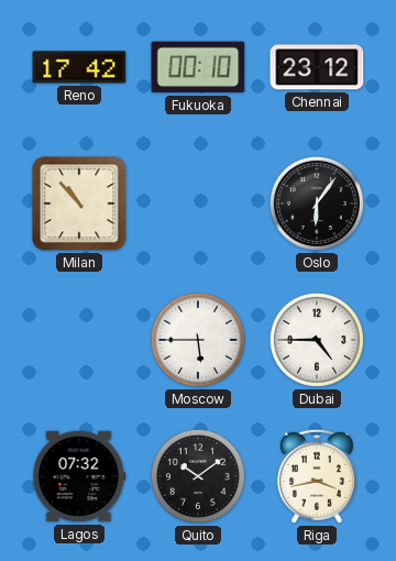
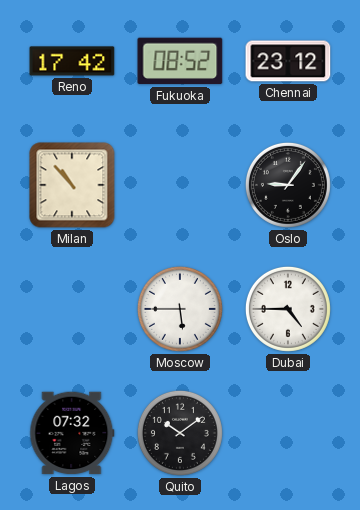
Fukuoka: 00:10 -> 08:52
Oslo: 6:06 -> 9:06
Riga: 3:43 -> none
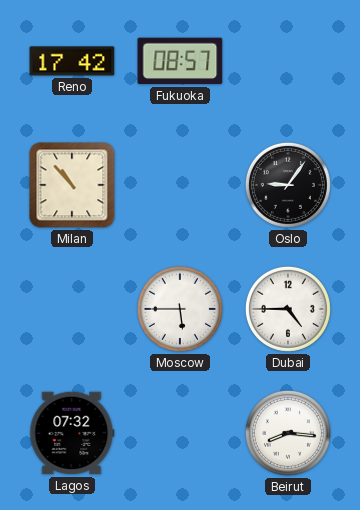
Fukuoka: 08:52 -> 08:57
Chennai: 23:12 -> none
Quito: 10:09 -> none
Beirut: none -> 8:16
